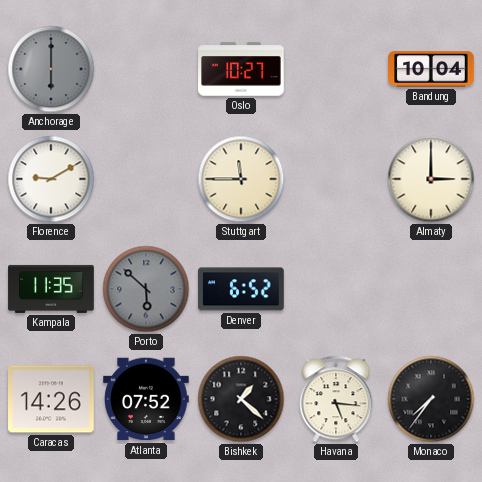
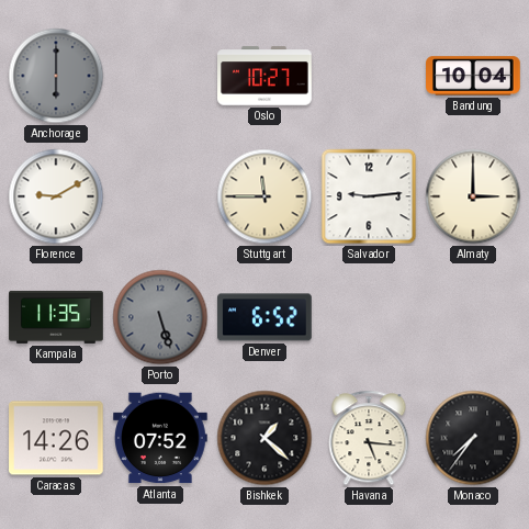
Salvador: none -> 9:14
Porto: 5:52 -> 5:27
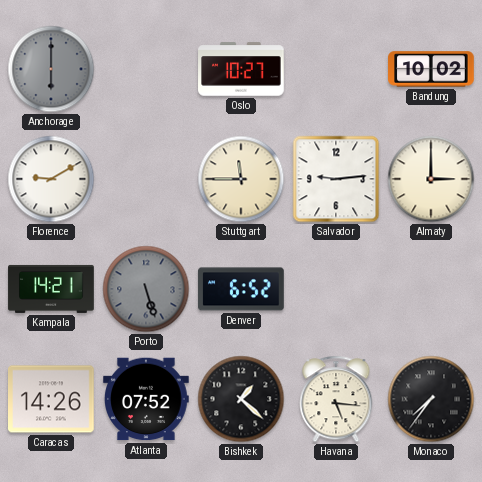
Bandung: 10:04 -> 10:02
Kampala: 11:35 -> 14:21
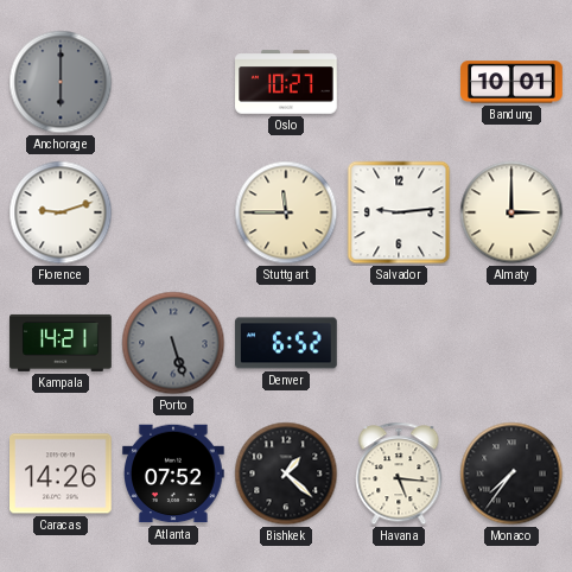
Bandung: 10:02 -> 10:01
Florence: 9:10 -> 9:12
